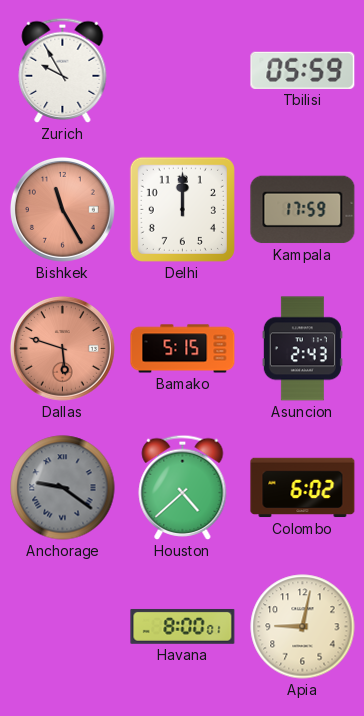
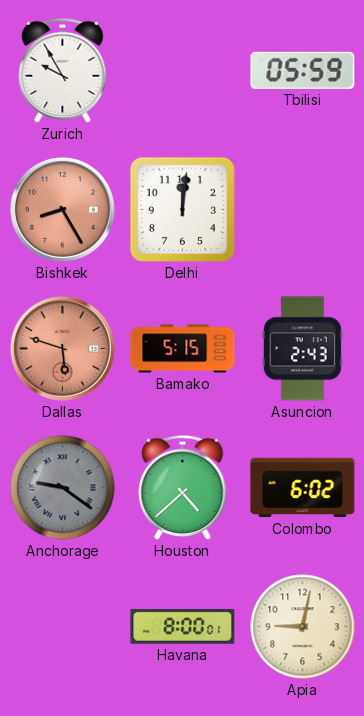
Bishkek: 11:25 -> 8:25
Delhi: 12:00 -> 12:01
Kampala: 17:59 -> none
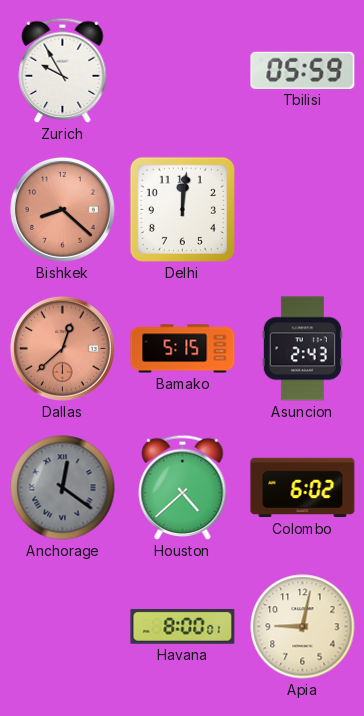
Bishkek: 8:25 -> 8:22
Dallas: 5:48 -> 12:38
Anchorage: 9:21 -> 12:21
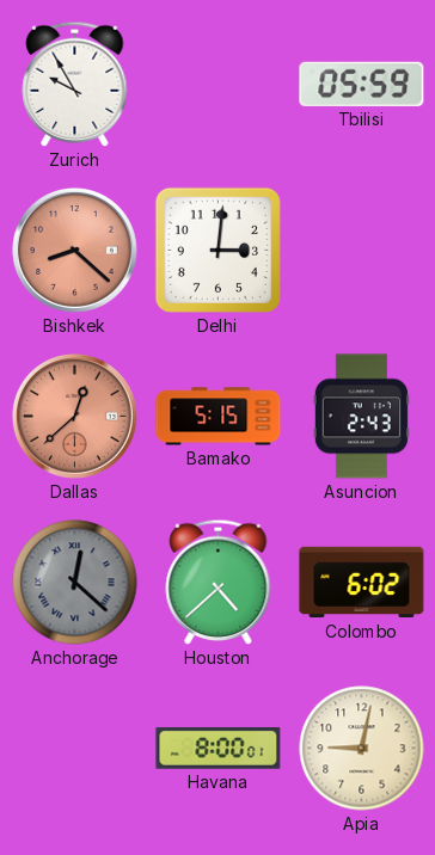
Delhi: 12:01 -> 3:01
Anchorage: 12:21 -> 12:22
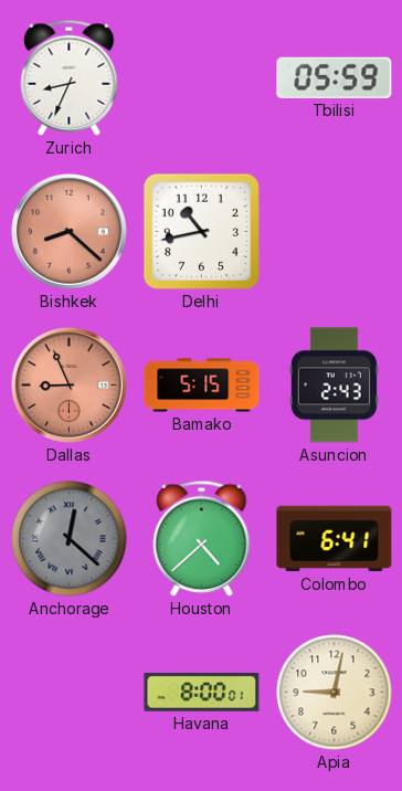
Zurich: 9:55 -> 8:34
Delhi: 3:01 -> 10:43
Dallas: 12:38 -> 8:56
Colombo: 6:02 -> 6:41
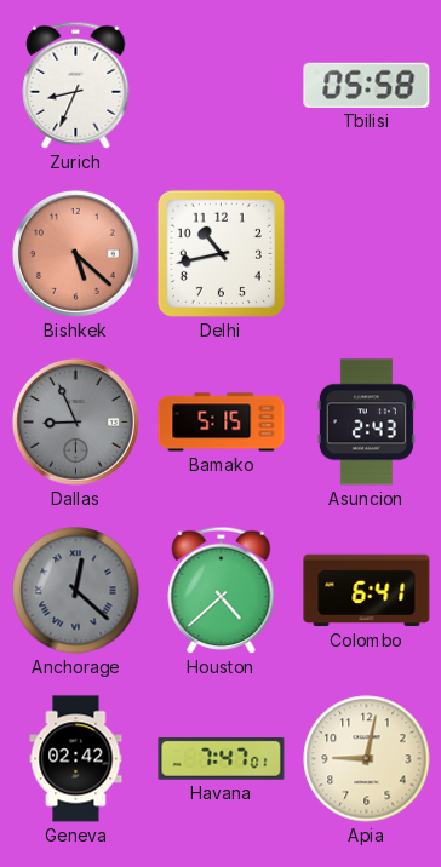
Tbilisi: 05:59 -> 05:58
Bishkek: 8:22 -> 5:22
Dallas dial: salmon -> grey
Geneva: none -> 02:42
Havana: 8:00 -> 7:47
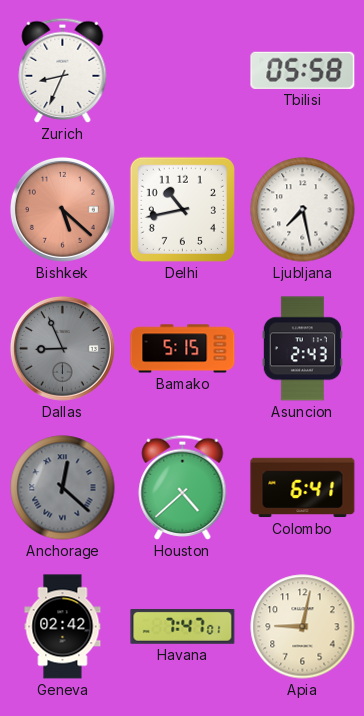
Ljubljana: none -> 7:28
